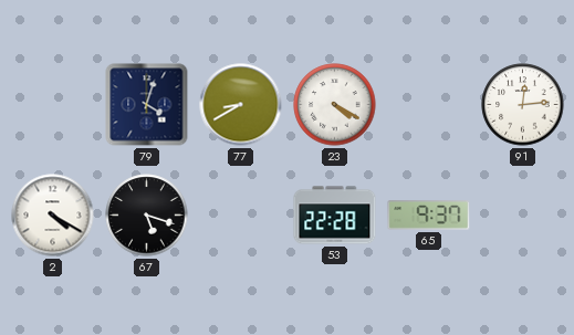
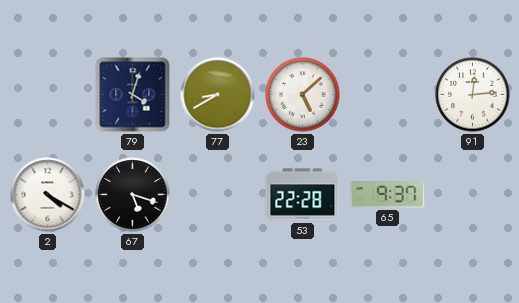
23: 4:20 -> 5:08
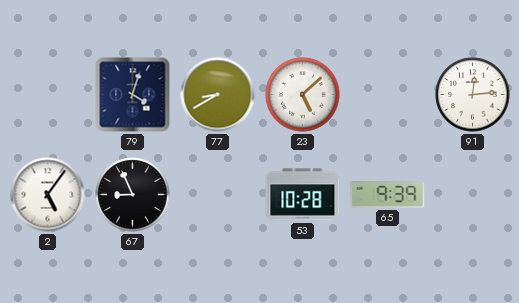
2: 4:20 -> 5:06
67: 5:18 -> 8:56
53: 22:28 -> 10:28
65: 9:37 -> 9:39
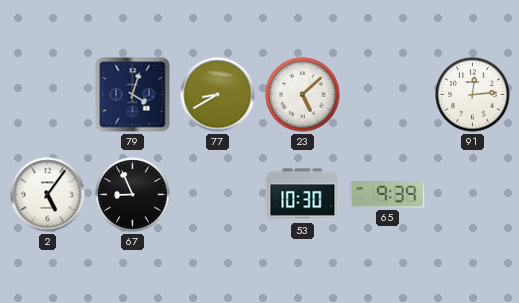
53: 10:28 -> 10:30
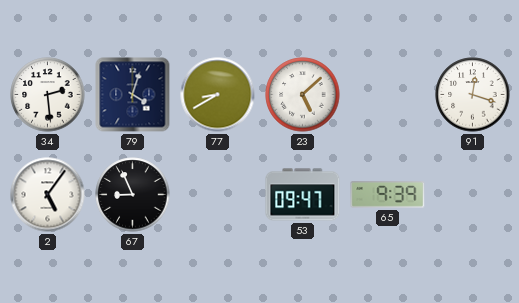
34: none -> 2:29
91: 12:14 -> 12:18
53: 10:30 -> 09:47
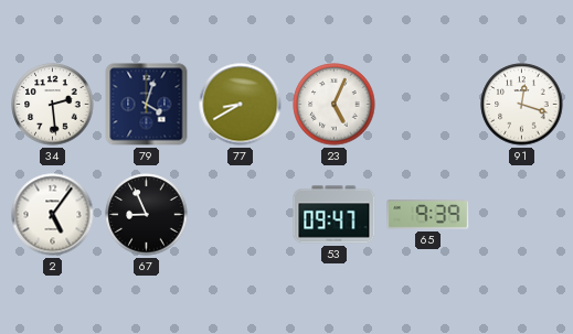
23: 5:08 -> 5:04
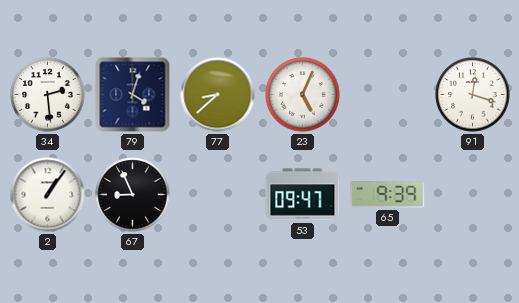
77: 8:40 -> 8:38
2: 5:06 -> 1:06
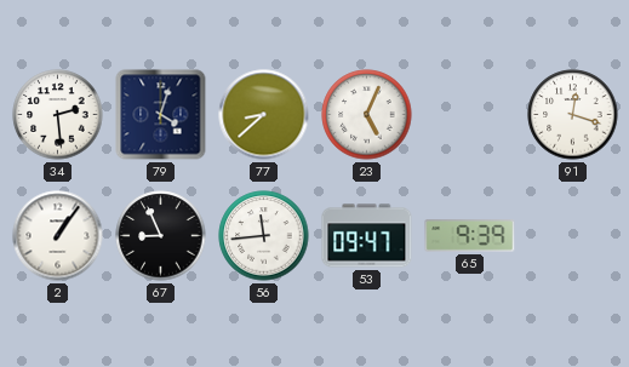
56: none -> 11:44
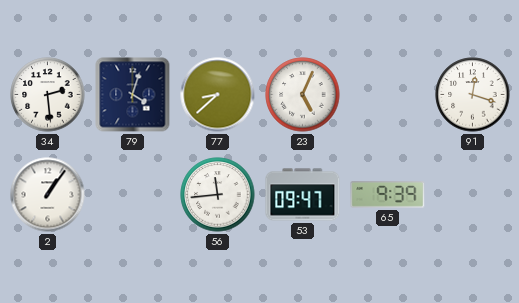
67: 8:56 -> none
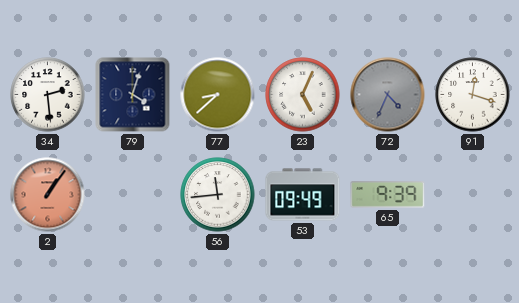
72: none -> 4:34
2 dial: white -> salmon
53: 09:47 -> 09:49
